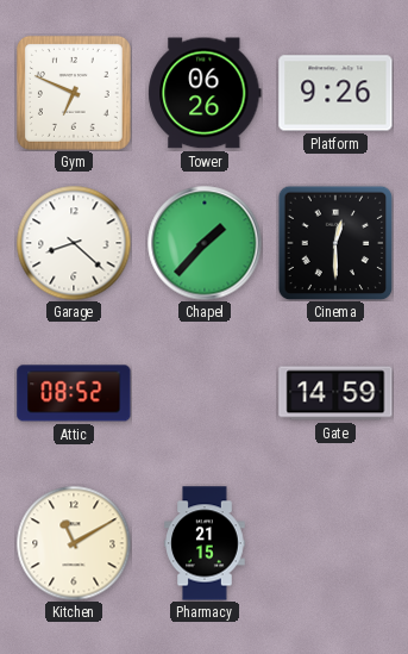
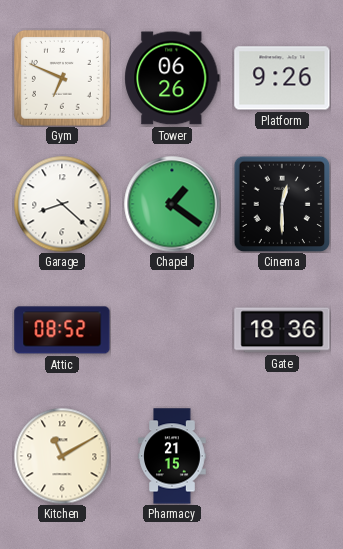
Chapel: 1:37 -> 1:21
Gate: 14:59 -> 18:36
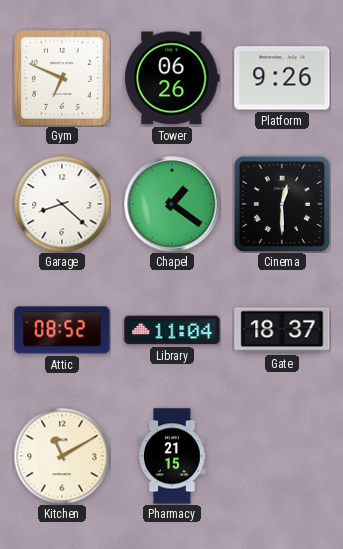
Library: none -> 11:04
Gate: 18:36 -> 18:37
